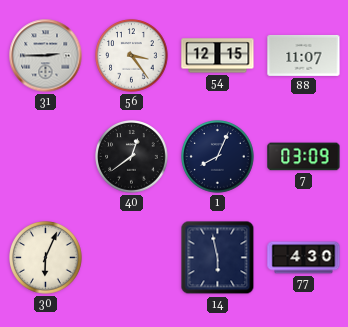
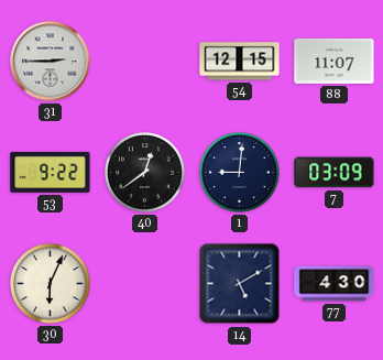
56: 3:24 -> none
53: none -> 9:22
1: 8:04 -> 9:01
14: 5:58 -> 5:10
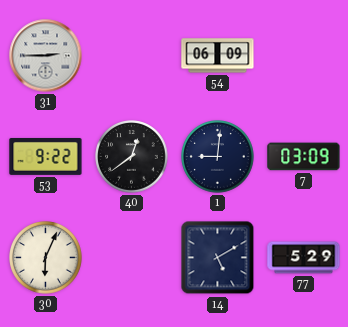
54: 12:15 -> 06:09
88: 11:07 -> none
77: 4:30 -> 5:29
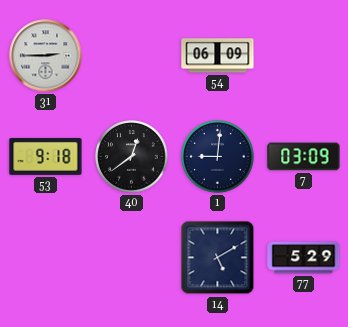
53: 9:22 -> 9:18
30: 6:04 -> none
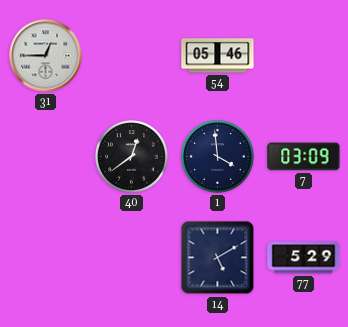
31: 2:45 -> 12:45
54: 06:09 -> 05:46
53: 9:18 -> none
1: 9:01 -> 3:59
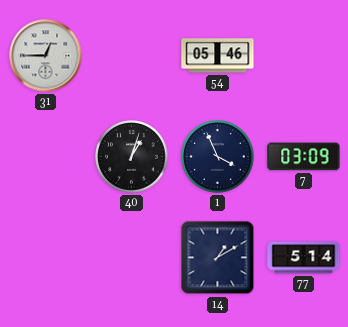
40: 12:39 -> 1:03
1: 3:59 -> 3:56
14: 5:10 -> 1:10
77: 5:29 -> 5:14
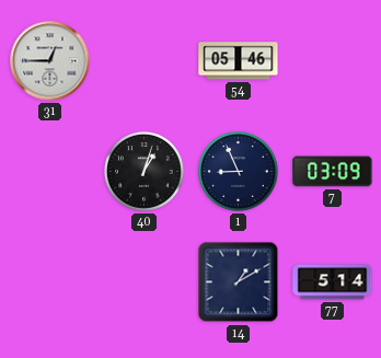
1: 3:56 -> 8:56
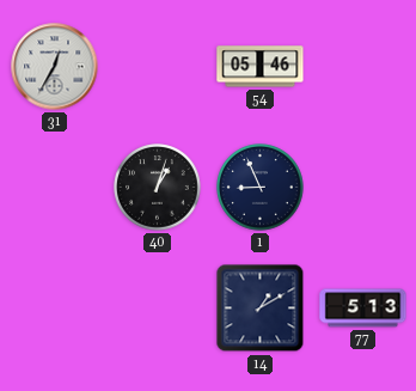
31: 12:45 -> 12:35
7: 03:09 -> none
77: 5:14 -> 5:13
